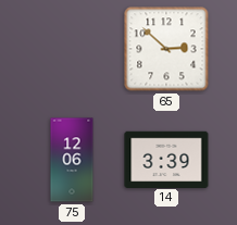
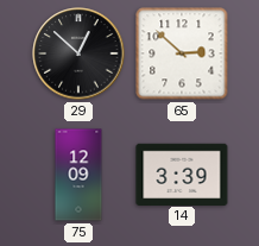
29: none -> 12:52
75: 12:06 -> 12:09
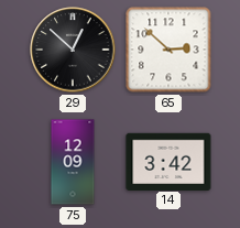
14: 3:39 -> 3:42
